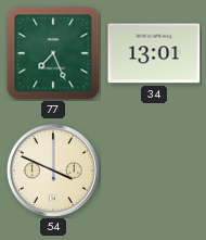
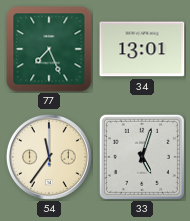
54: 3:49 -> 11:36
33: none -> 5:03
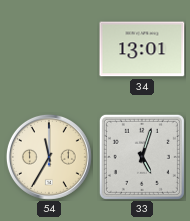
77: 7:26 -> none
54: 11:36 -> 11:35
